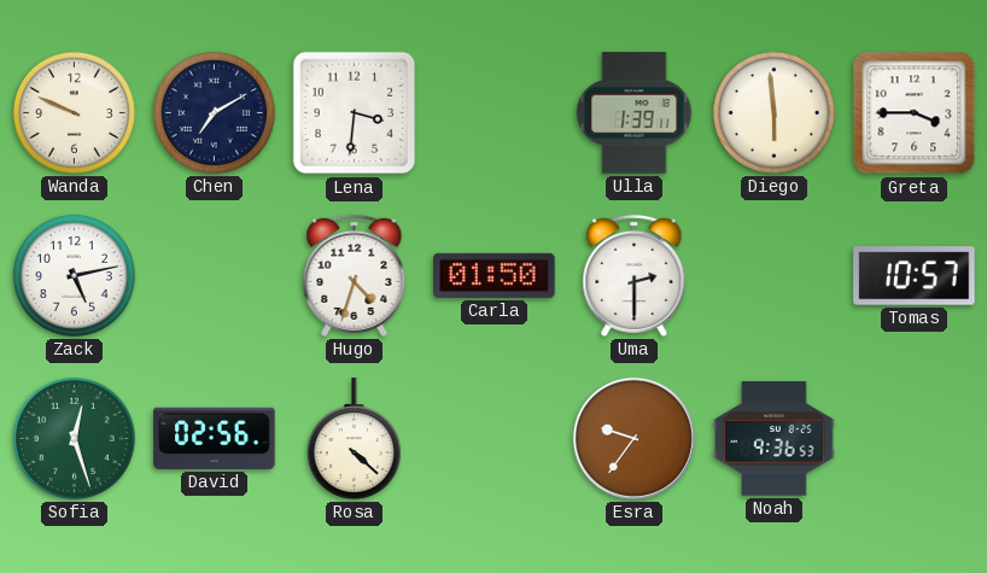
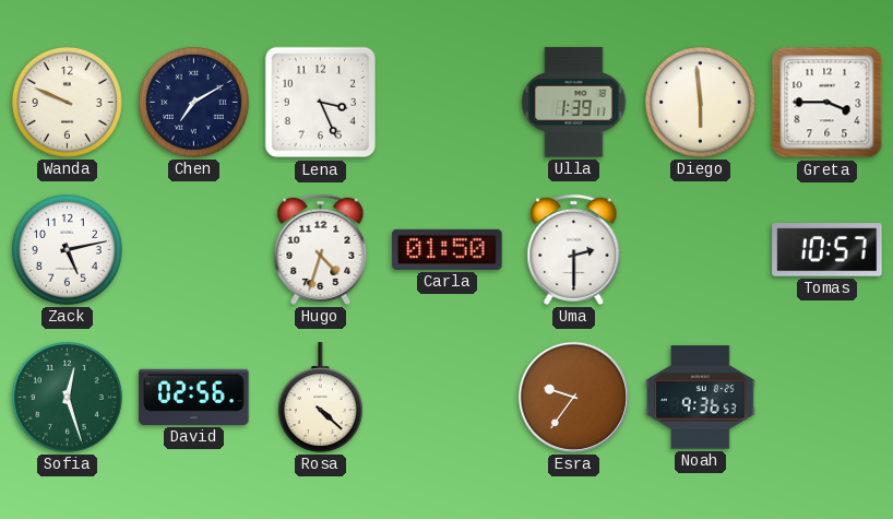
Lena: 3:31 -> 3:26
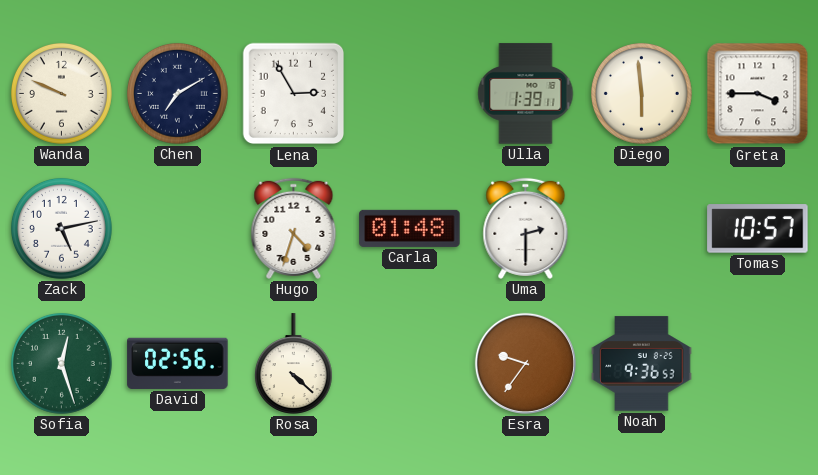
Lena: 3:26 -> 2:55
Carla: 01:50 -> 01:48
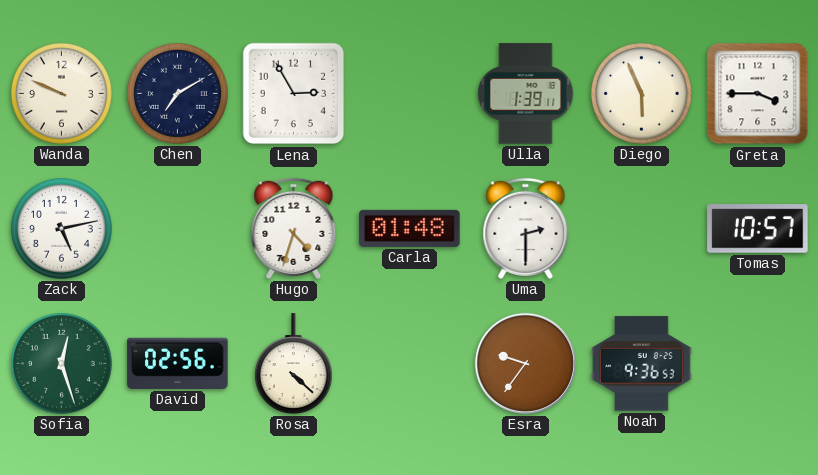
Diego: 5:59 -> 5:56
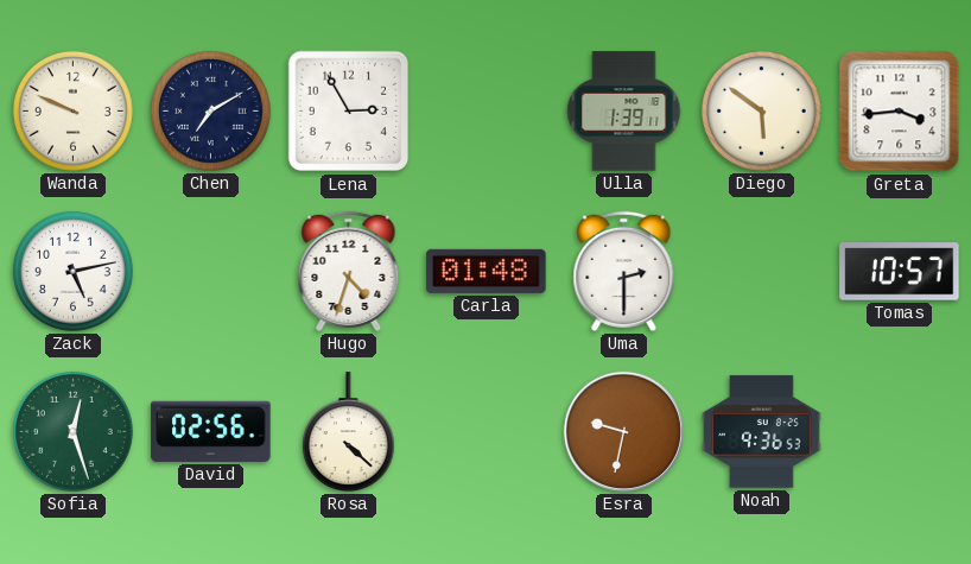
Diego: 5:56 -> 5:51
Greta: 3:45 -> 3:44
Esra: 9:36 -> 9:32
